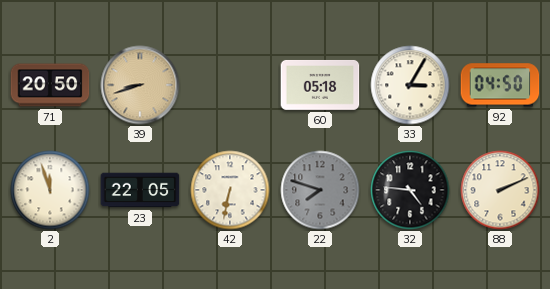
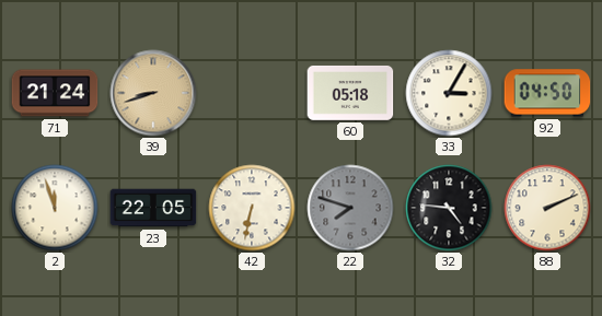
71: 20:50 -> 21:24
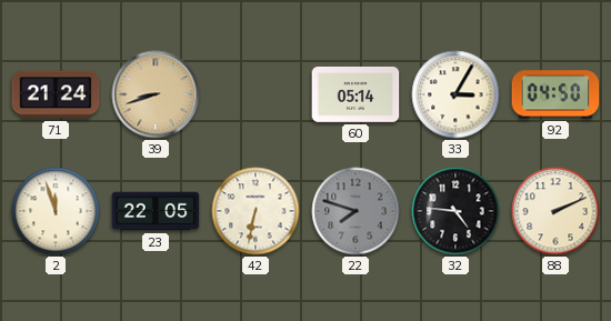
60: 05:18 -> 05:14
